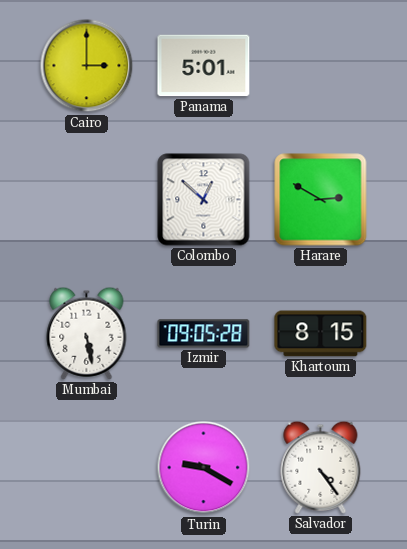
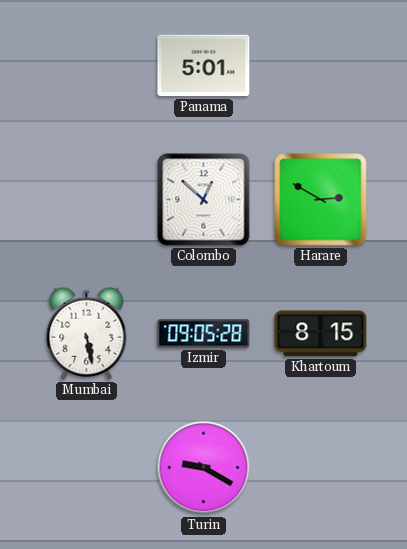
Cairo: 3:00 -> none
Salvador: 4:24 -> none
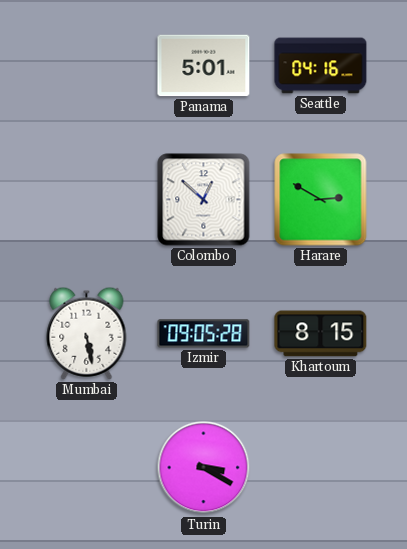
Seattle: none -> 04:16
Turin: 9:20 -> 3:20
